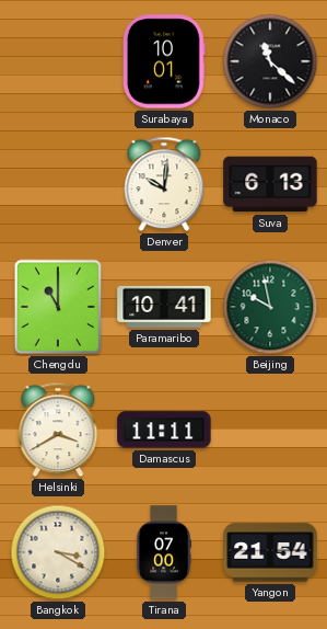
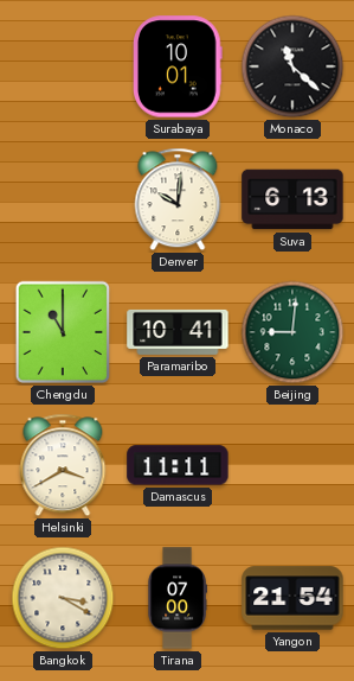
Beijing: 9:58 -> 9:01
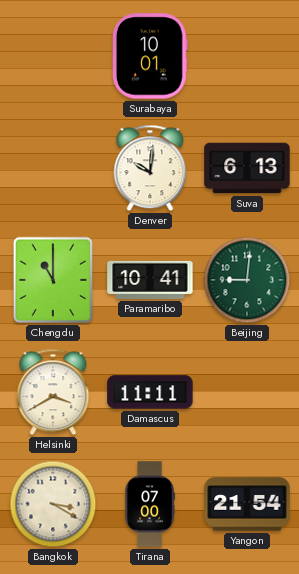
Monaco: 11:22 -> none
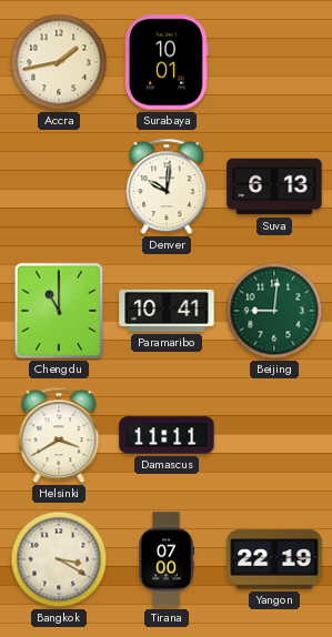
Accra: none -> 1:43
Yangon: 21:54 -> 22:19
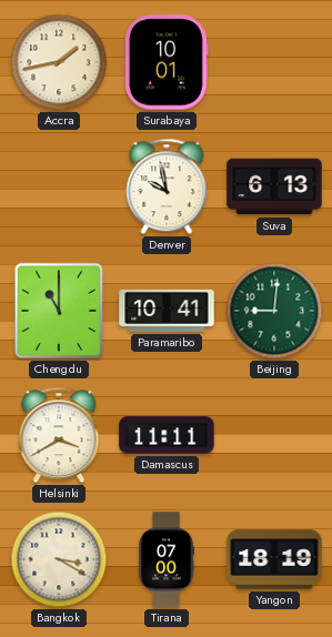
Denver: 10:01 -> 9:58
Yangon: 22:19 -> 18:19
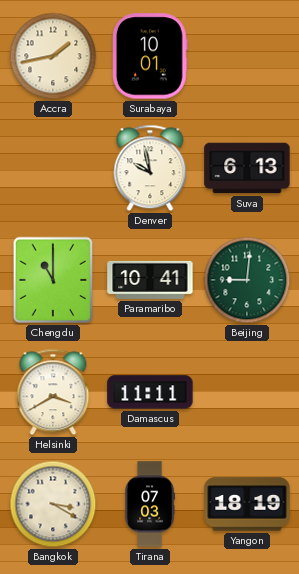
Tirana: 07:00 -> 07:03
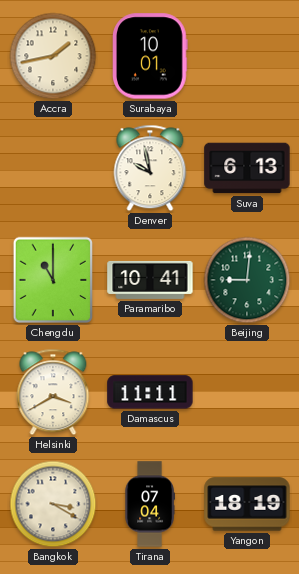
Tirana: 07:03 -> 07:04
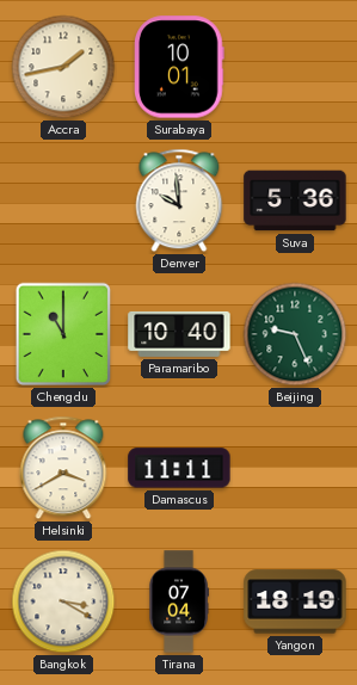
Denver: 9:58 -> 9:59
Suva: 6:13 -> 5:36
Paramaribo: 10:41 -> 10:40
Beijing: 9:01 -> 9:26
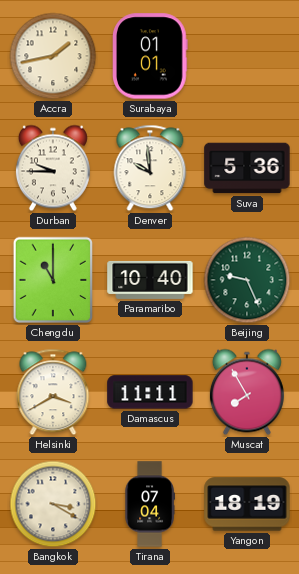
Surabaya: 10:01 -> 01:01
Durban: none -> 9:45
Muscat: none -> 7:55
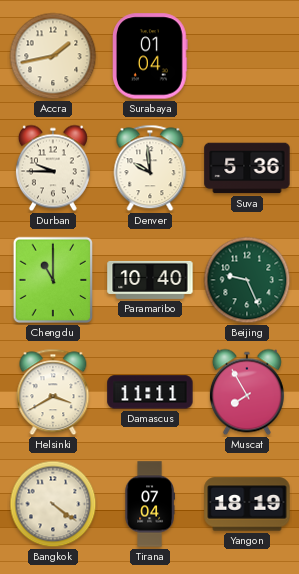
Surabaya: 01:01 -> 01:04
Bangkok: 3:20 -> 4:21
